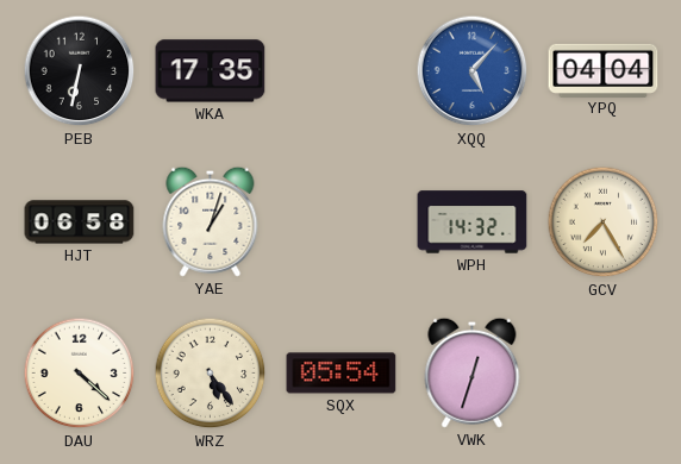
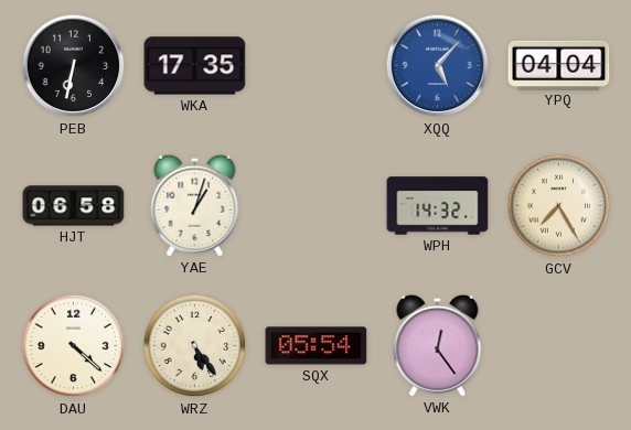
VWK: 12:33 -> 12:24
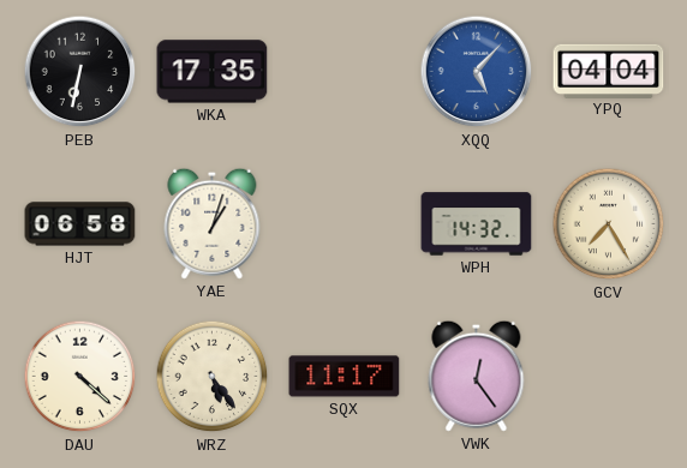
SQX: 05:54 -> 11:17
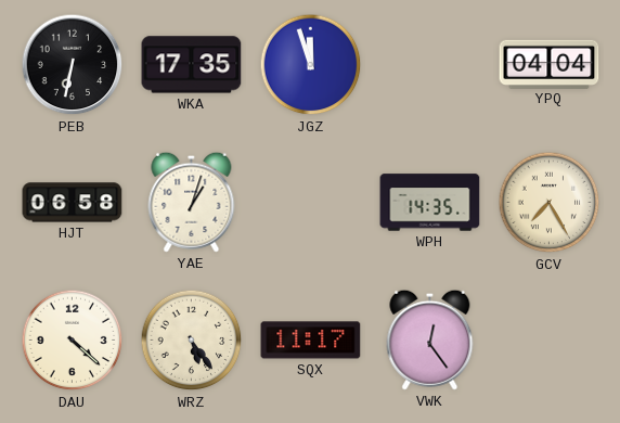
JGZ: none -> 11:57
XQQ: 5:07 -> none
WPH: 14:32 -> 14:35
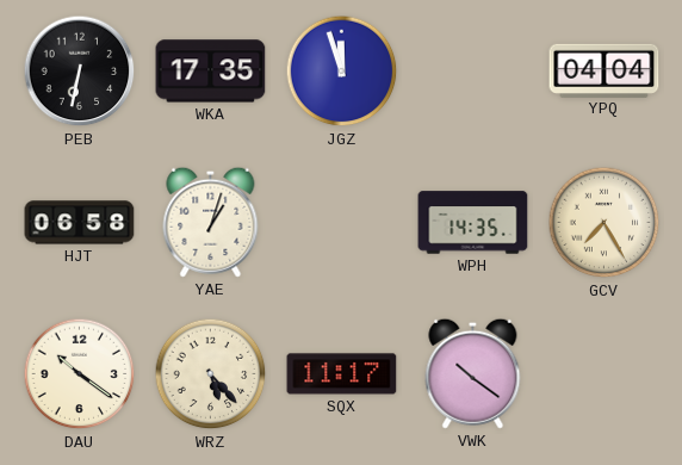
DAU: 4:22 -> 10:21
WRZ: 5:24 -> 5:23
VWK: 12:24 -> 10:21
